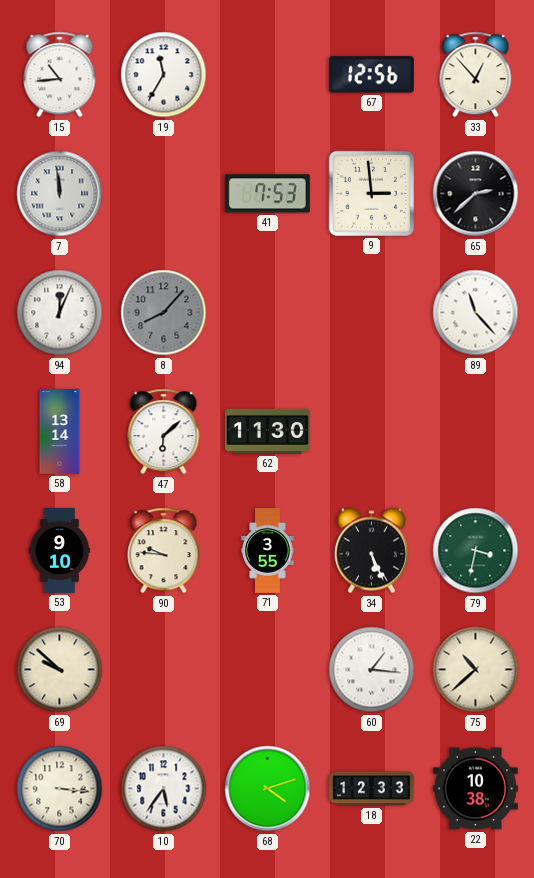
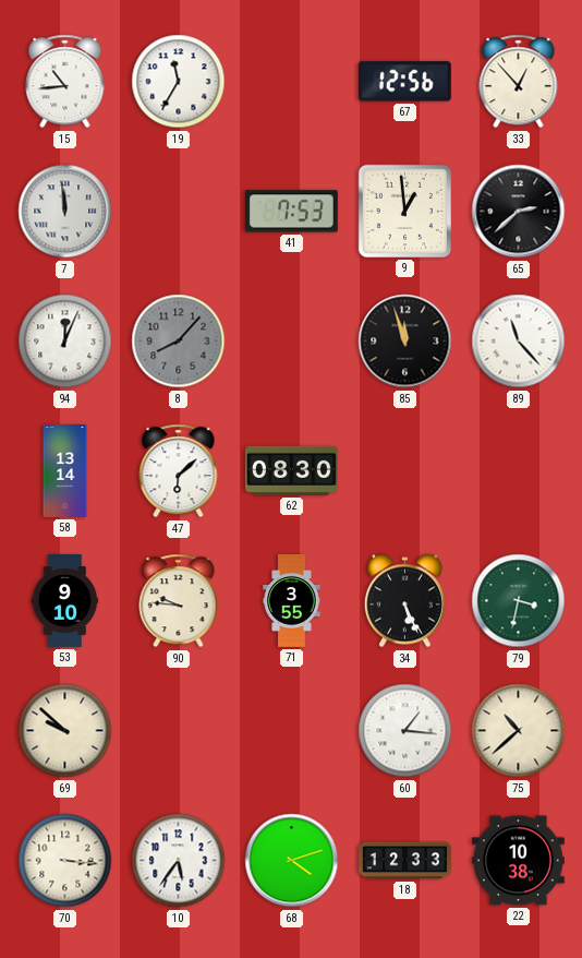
9: 2:59 -> 12:59
85: none -> 11:57
62: 11:30 -> 08:30
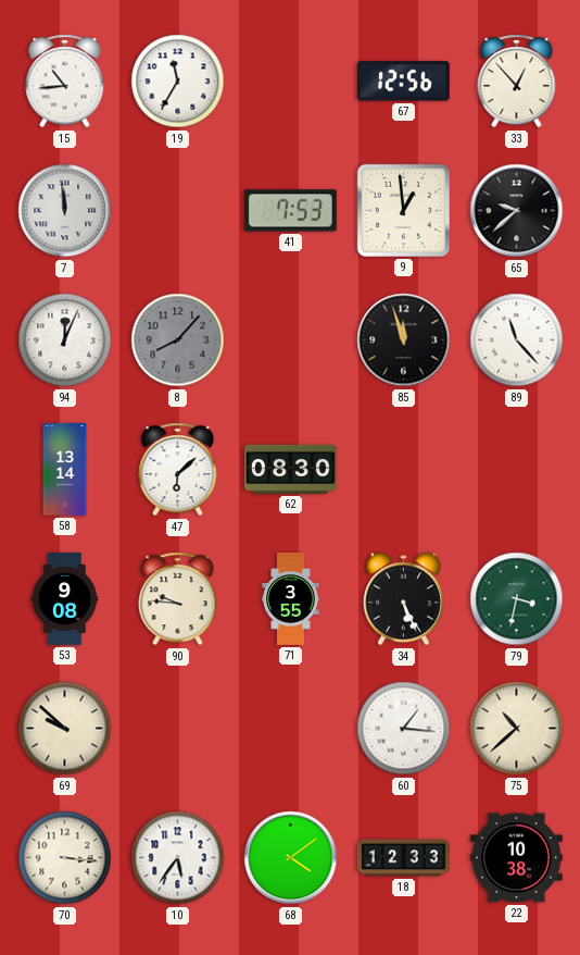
65: 2:38 -> 9:38
53: 9:10 -> 9:08
68: 4:12 -> 4:09
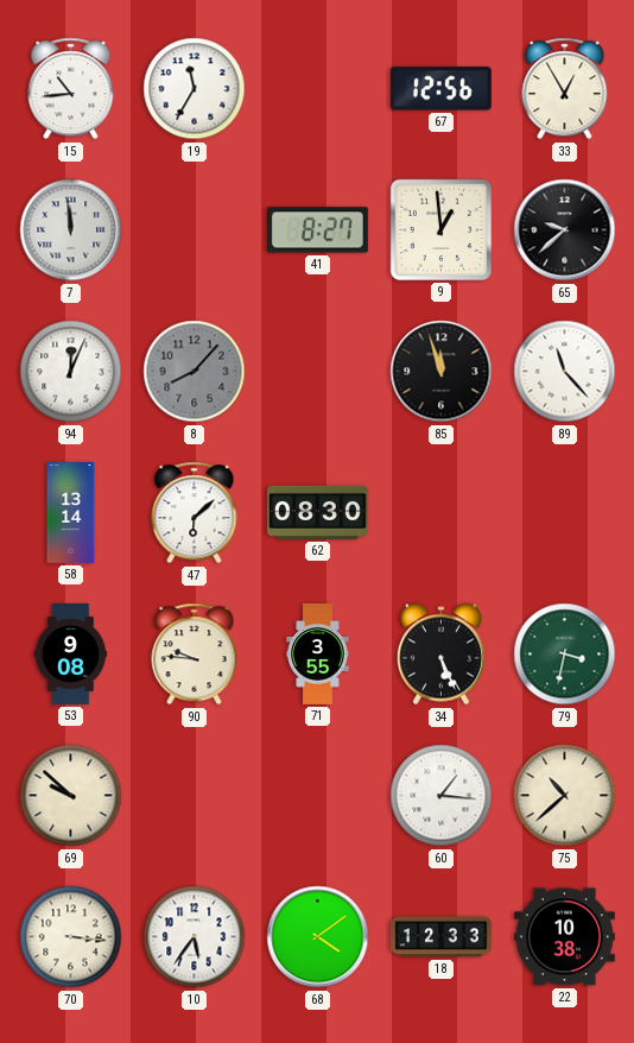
33: 12:53 -> 12:55
41: 7:53 -> 8:27
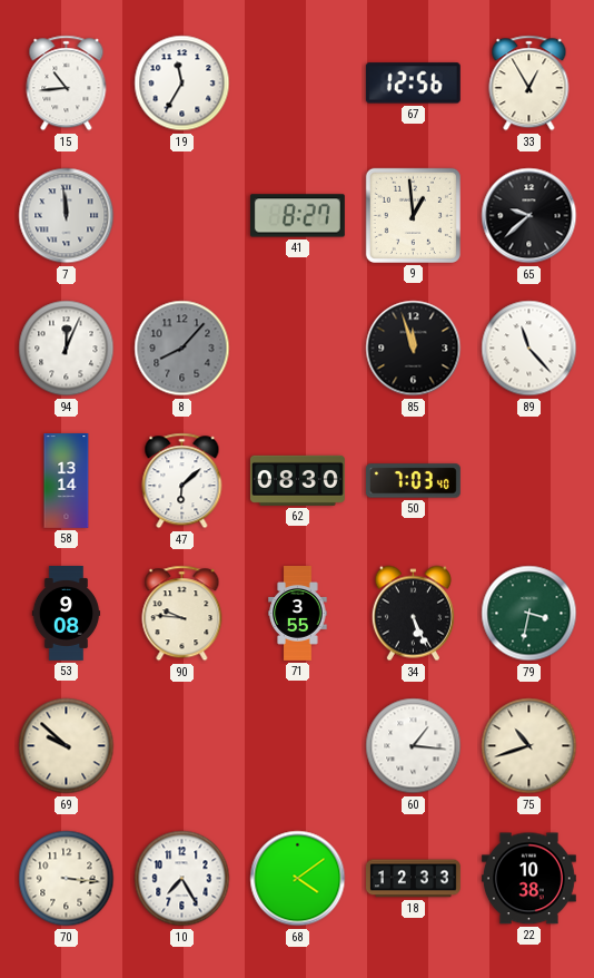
50: none -> 7:03
75: 10:38 -> 10:42
10: 5:36 -> 7:25
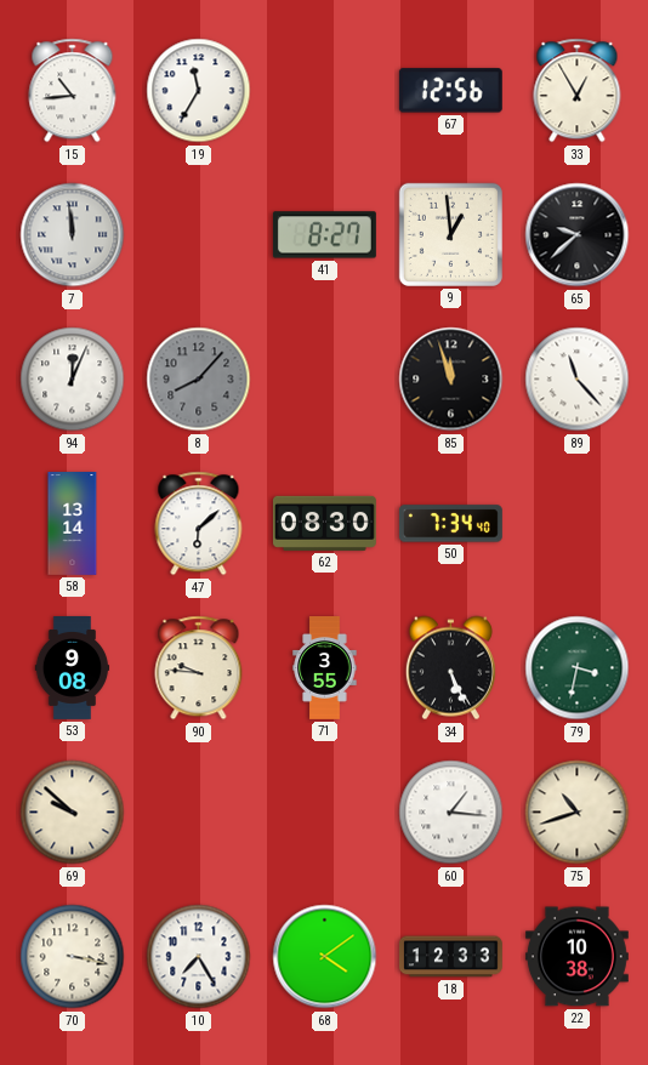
50: 7:03 -> 7:34
70: 3:16 -> 3:17
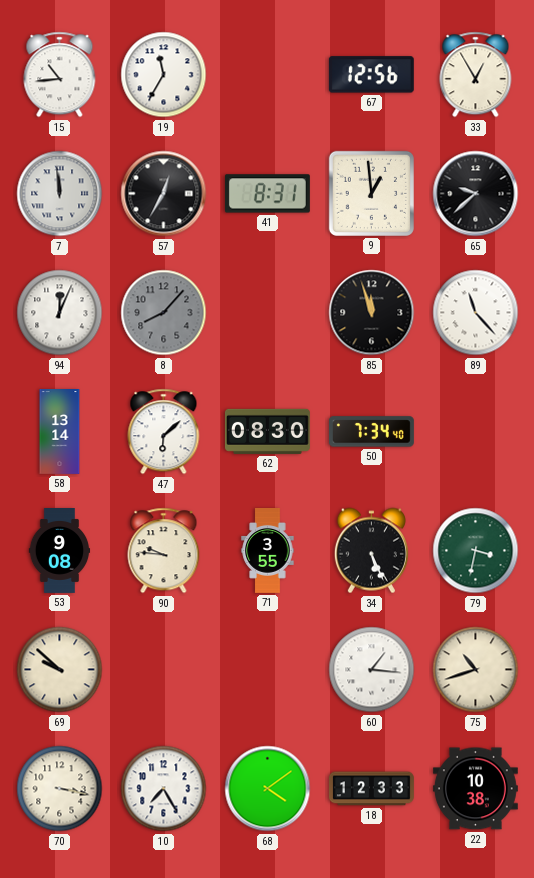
57: none -> 12:35
41: 8:27 -> 8:31
